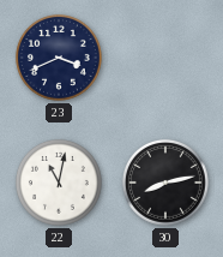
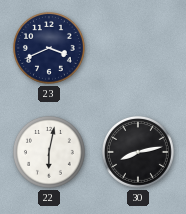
22: 11:02 -> 6:02
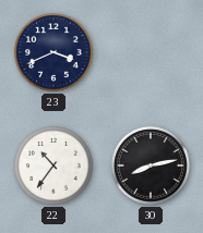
22: 6:02 -> 10:36
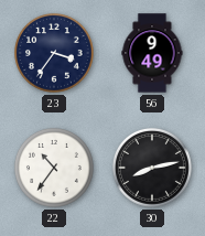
23: 3:41 -> 3:36
56: none -> 9:49
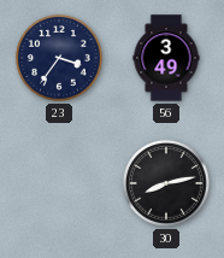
56: 9:49 -> 3:49
22: 10:36 -> none
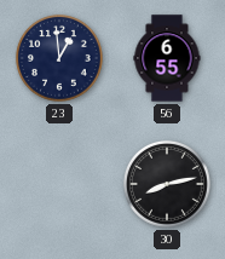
23: 3:36 -> 12:59
56: 3:49 -> 6:55
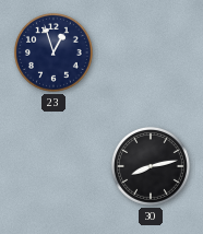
23: 12:59 -> 12:57
56: 6:55 -> none
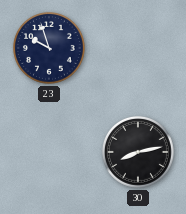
23: 12:57 -> 9:57
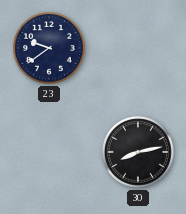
23: 9:57 -> 9:39
